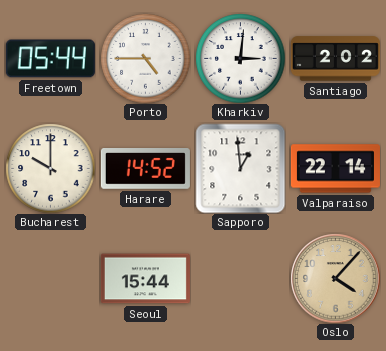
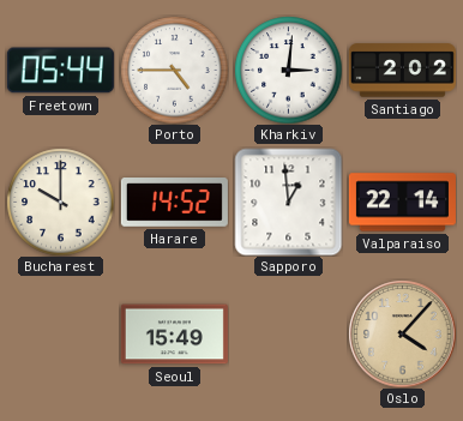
Seoul: 15:44 -> 15:49
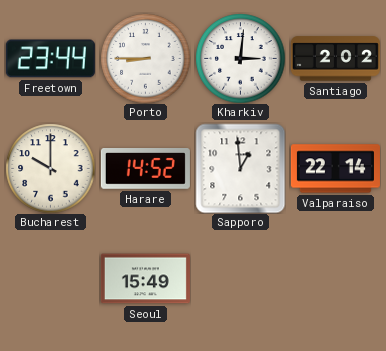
Freetown: 05:44 -> 23:44
Porto: 4:45 -> 8:45
Oslo: 4:07 -> none
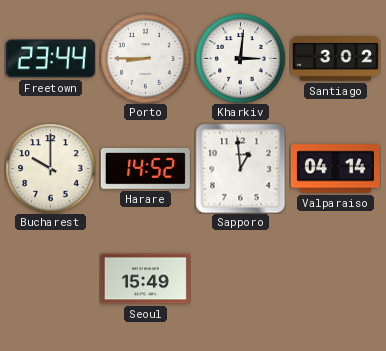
Santiago: 2:02 -> 3:02
Valparaiso: 22:14 -> 04:14
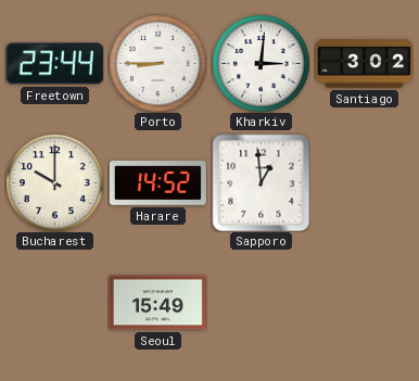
Valparaiso: 04:14 -> none
